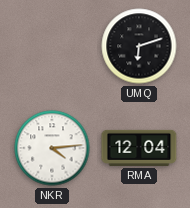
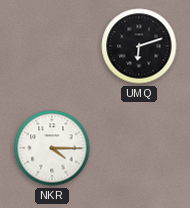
NKR: 4:14 -> 4:15
RMA: 12:04 -> none
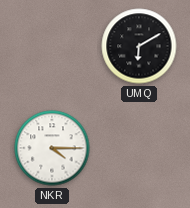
UMQ: 6:12 -> 6:10
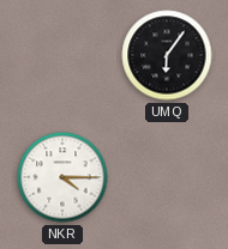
UMQ: 6:10 -> 6:06
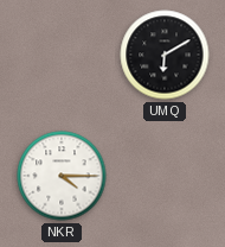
UMQ: 6:06 -> 6:10
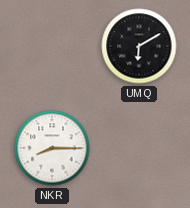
NKR: 4:15 -> 8:15
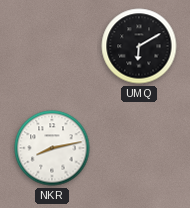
NKR: 8:15 -> 8:13
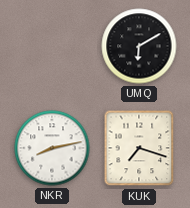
KUK: none -> 7:18
